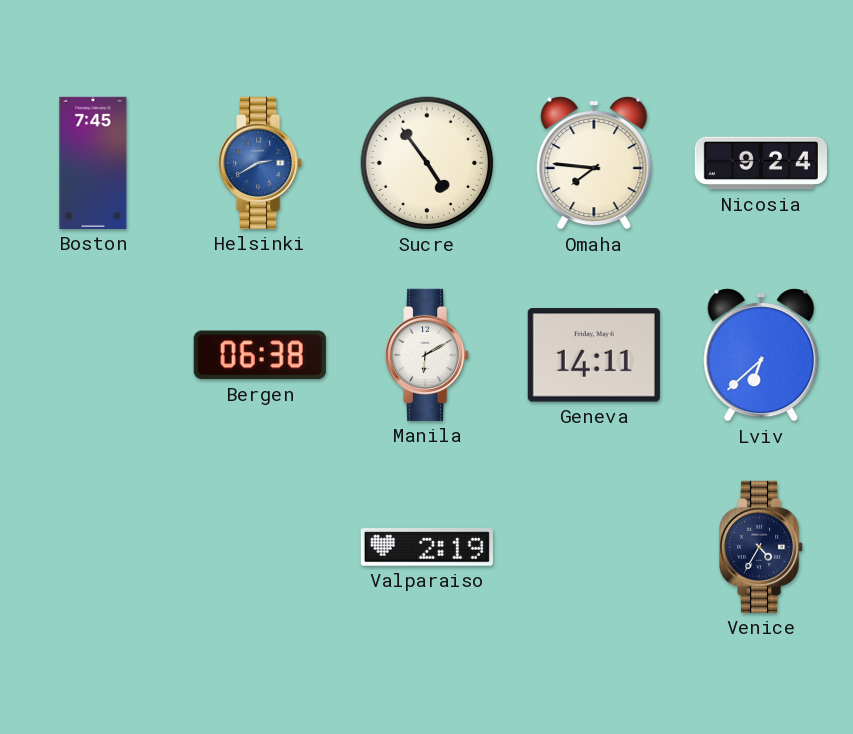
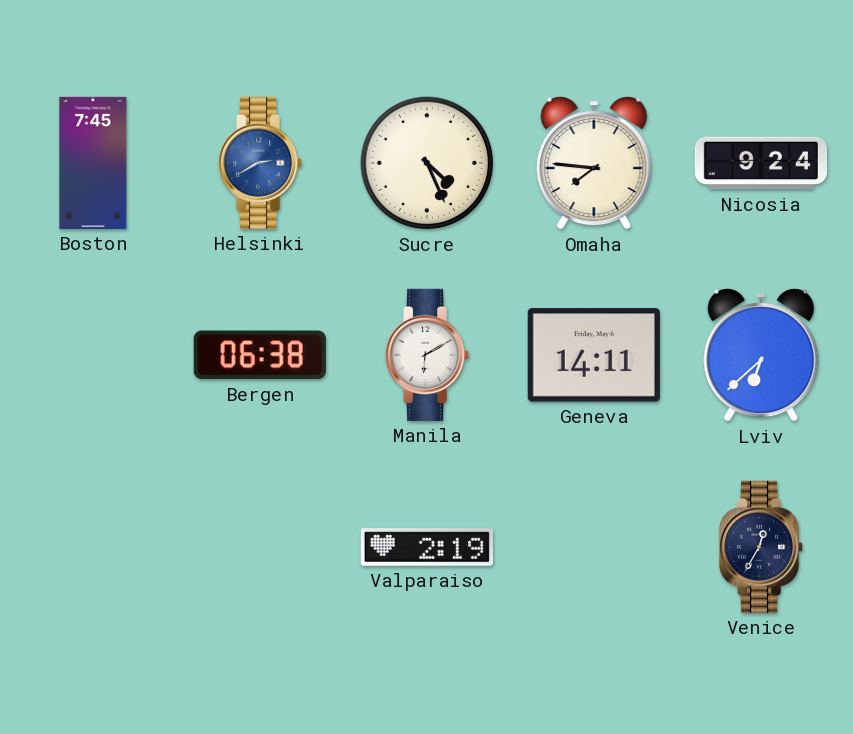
Sucre: 4:54 -> 4:26
Venice: 4:35 -> 12:35
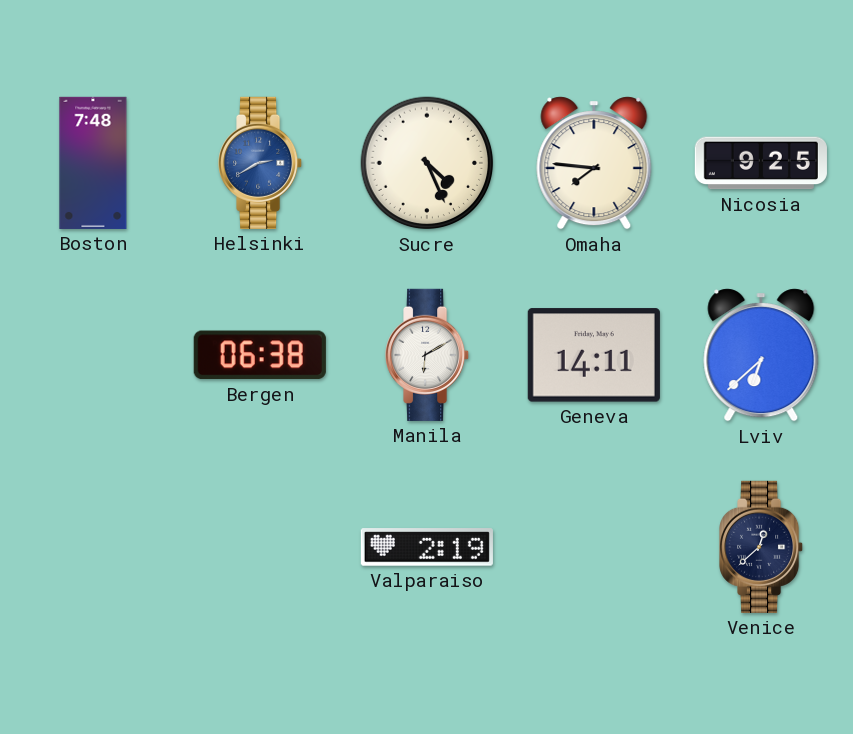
Boston: 7:45 -> 7:48
Nicosia: 9:24 -> 9:25
Venice: 12:35 -> 12:38
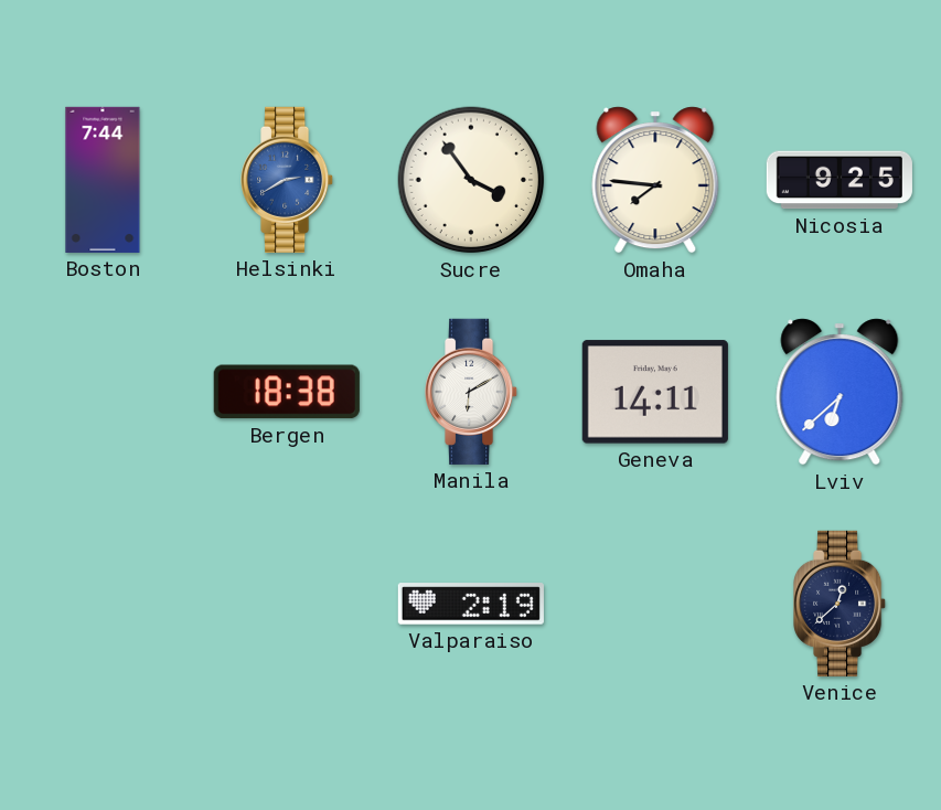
Boston: 7:48 -> 7:44
Sucre: 4:26 -> 3:54
Bergen: 06:38 -> 18:38
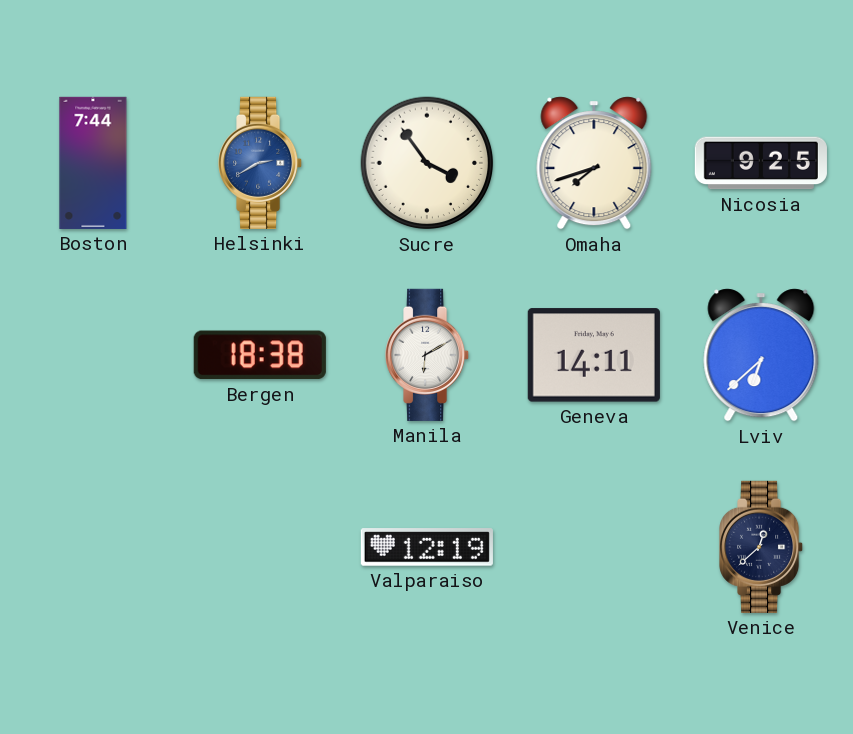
Omaha: 7:46 -> 7:42
Valparaiso: 2:19 -> 12:19
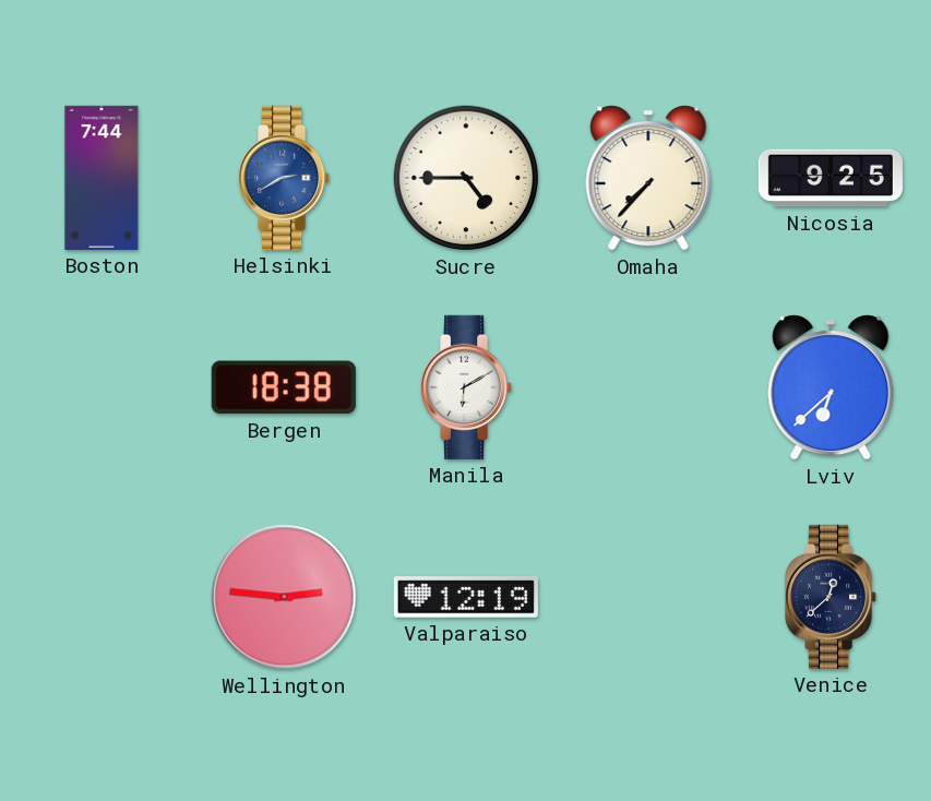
Sucre: 3:54 -> 4:45
Omaha: 7:42 -> 7:37
Geneva: 14:11 -> none
Wellington: none -> 2:46
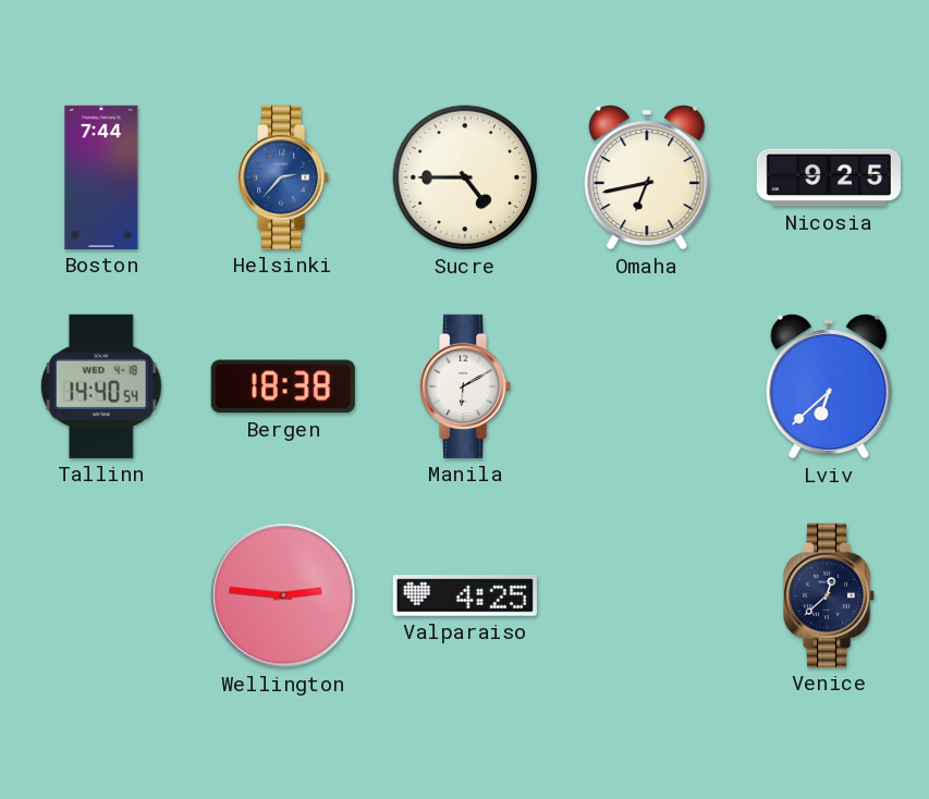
Helsinki: 2:40 -> 2:37
Omaha: 7:37 -> 6:43
Tallinn: none -> 14:40
Valparaiso: 12:19 -> 4:25
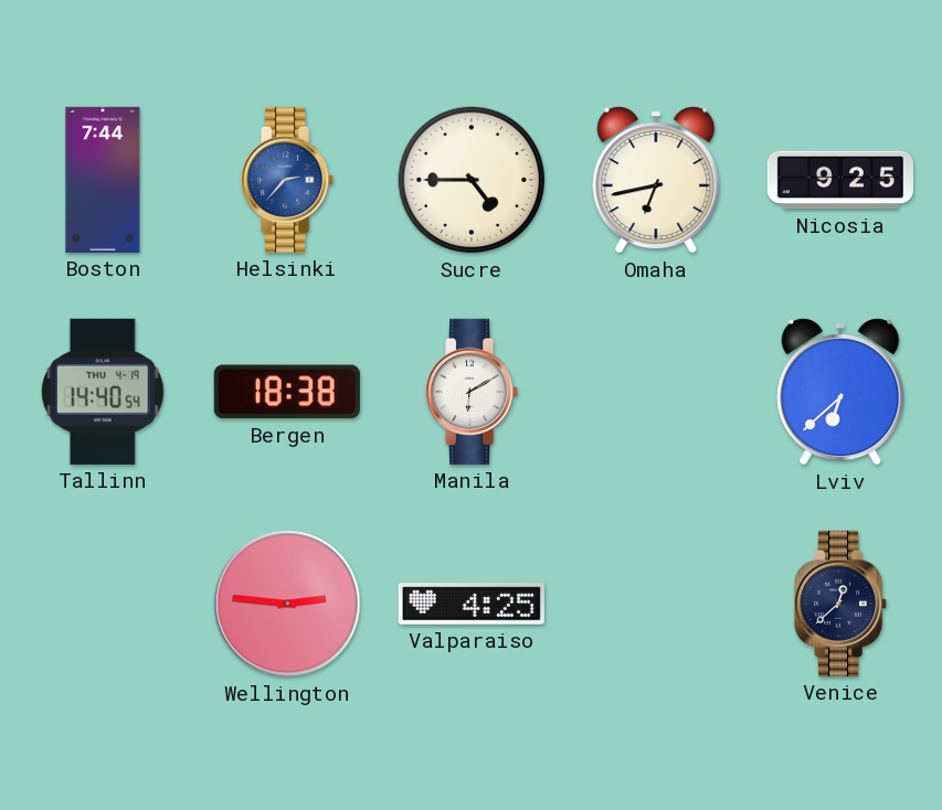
Tallinn date: WED 4-18 -> THU 4-19
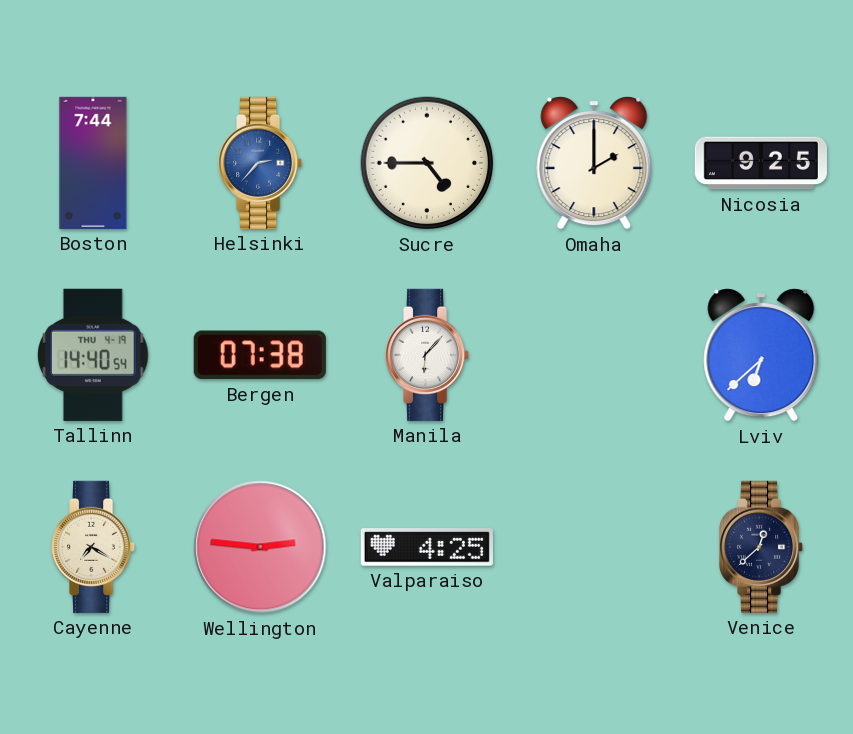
Omaha: 6:43 -> 2:00
Bergen: 18:38 -> 07:38
Manila: 6:10 -> 6:07
Cayenne: none -> 7:20
